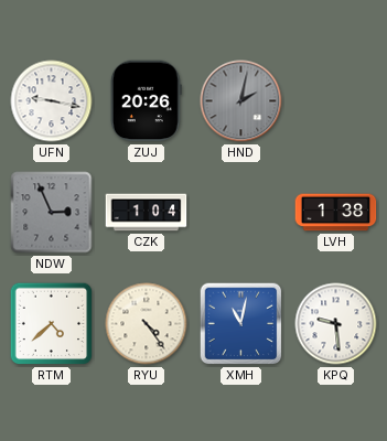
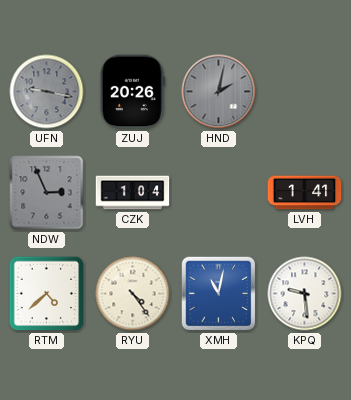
UFN dial: white -> grey
LVH: 1:38 -> 1:41
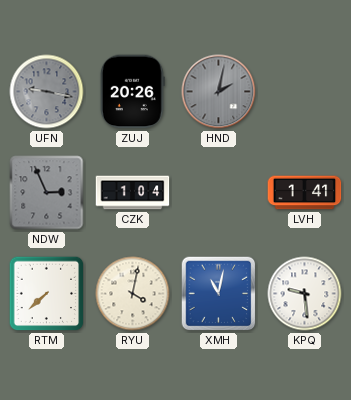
RTM: 4:38 -> 7:38
RYU: 4:24 -> 4:02
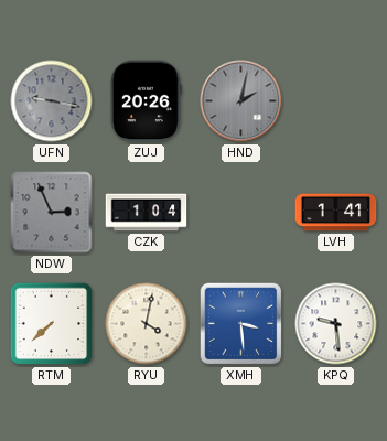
XMH: 11:02 -> 3:29
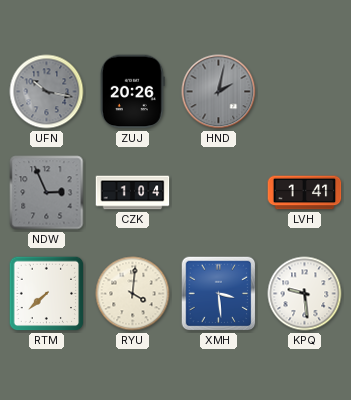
UFN: 9:17 -> 10:17
RYU: 4:02 -> 4:01
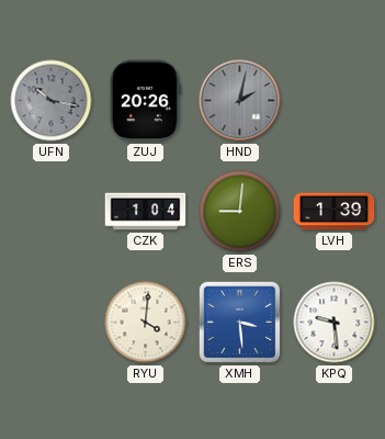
NDW: 2:56 -> none
ERS: none -> 9:01
LVH: 1:41 -> 1:39
RTM: 7:38 -> none
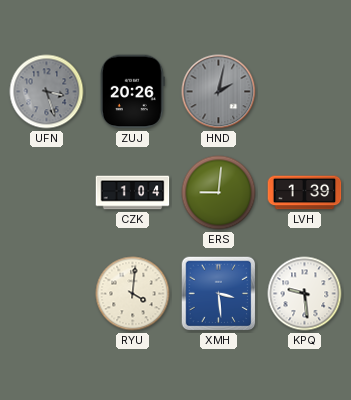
UFN: 10:17 -> 3:27
